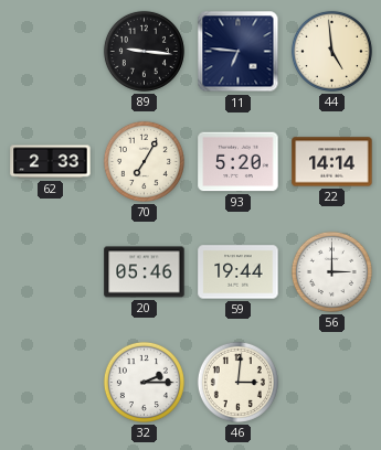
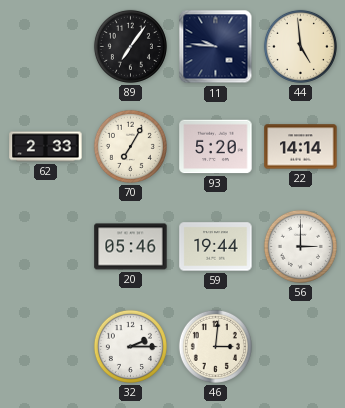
89: 9:16 -> 7:06
11: 6:46 -> 9:46
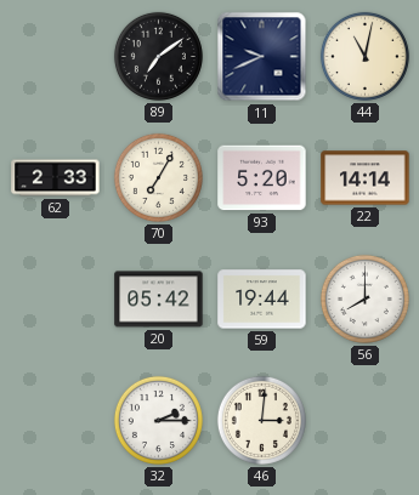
89: 7:06 -> 7:09
11: 9:46 -> 9:41
44: 4:59 -> 11:02
20: 05:46 -> 05:42
56: 3:00 -> 8:00
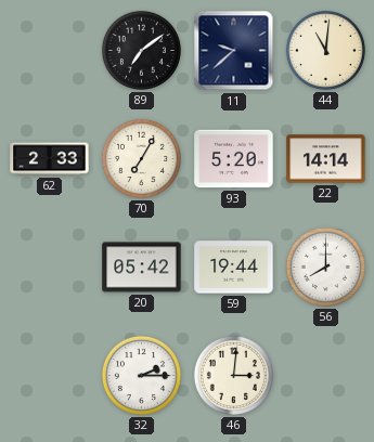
11: 9:41 -> 9:38
44: 11:02 -> 11:01
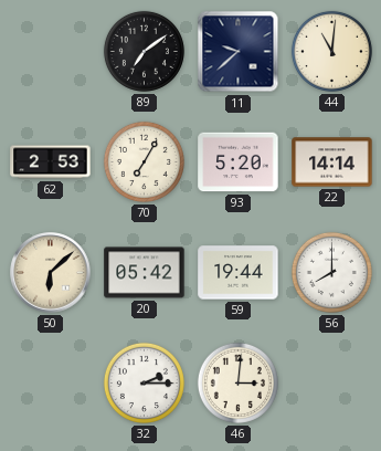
62: 2:33 -> 2:53
50: none -> 6:08
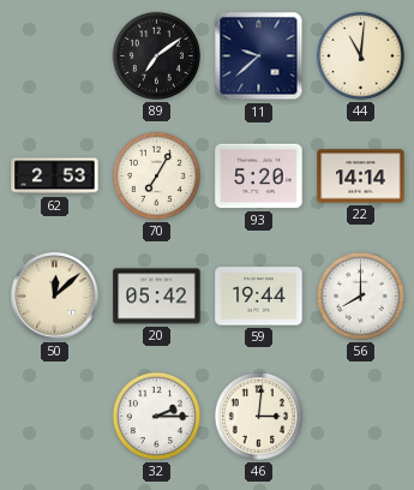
50: 6:08 -> 12:08
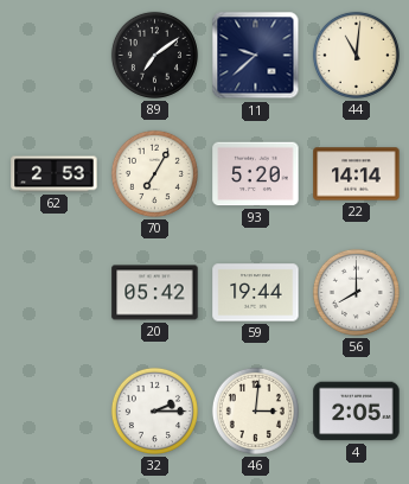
50: 12:08 -> none
4: none -> 2:05
